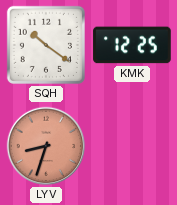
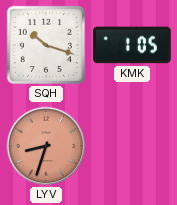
SQH: 10:21 -> 10:18
KMK: 12:25 -> 1:05
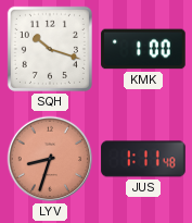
KMK: 1:05 -> 1:00
JUS: none -> 1:11
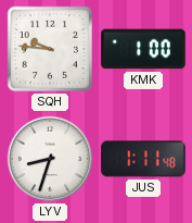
SQH: 10:18 -> 9:46
LYV dial: salmon -> white
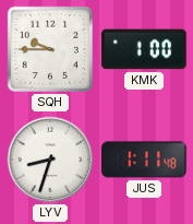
SQH: 9:46 -> 9:45
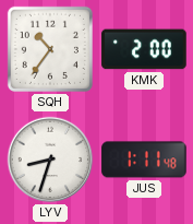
SQH: 9:45 -> 10:36
KMK: 1:00 -> 2:00
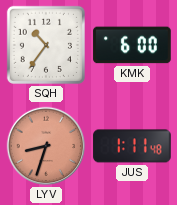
KMK: 2:00 -> 6:00
LYV dial: white -> salmon
